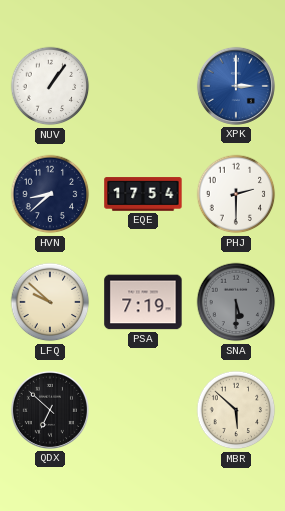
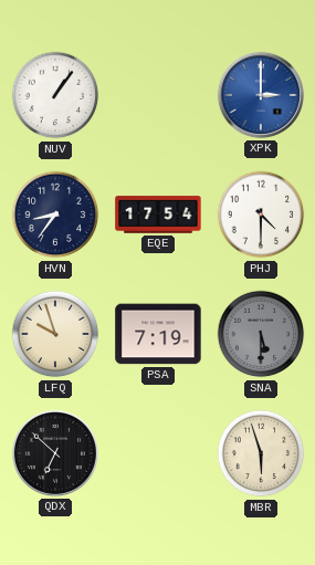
HVN: 8:38 -> 8:36
PHJ: 2:30 -> 4:30
LFQ: 9:52 -> 9:57
MBR: 5:52 -> 5:57
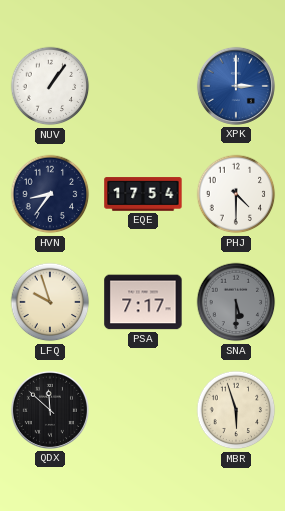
PSA: 7:19 -> 7:17
QDX: 6:52 -> 11:52
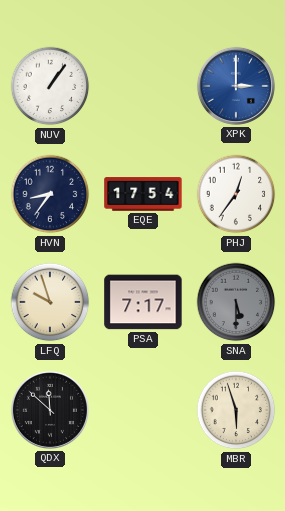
PHJ: 4:30 -> 12:36
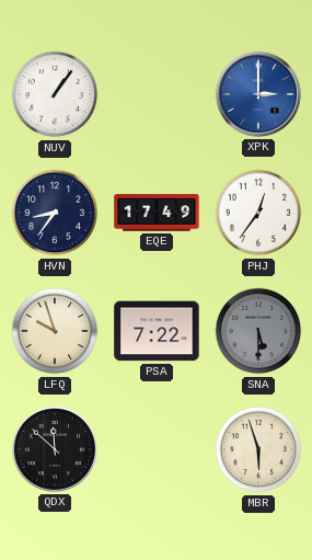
EQE: 17:54 -> 17:49
PSA: 7:17 -> 7:22
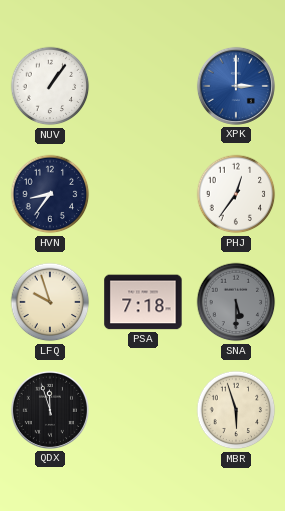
EQE: 17:49 -> none
PSA: 7:22 -> 7:18
QDX: 11:52 -> 11:57
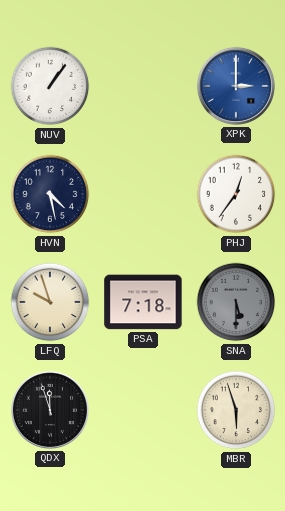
HVN: 8:36 -> 4:28
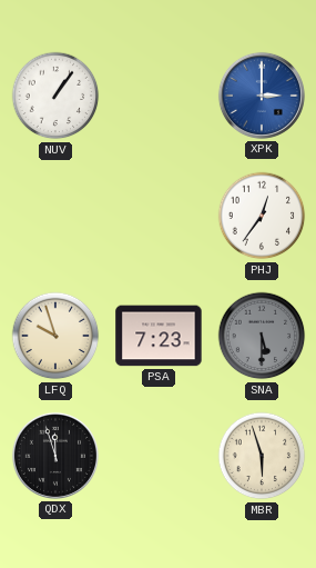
HVN: 4:28 -> none
PSA: 7:18 -> 7:23
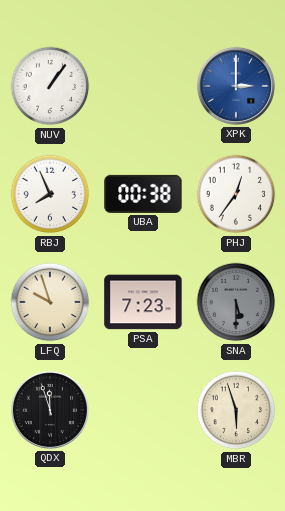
RBJ: none -> 7:56
UBA: none -> 00:38
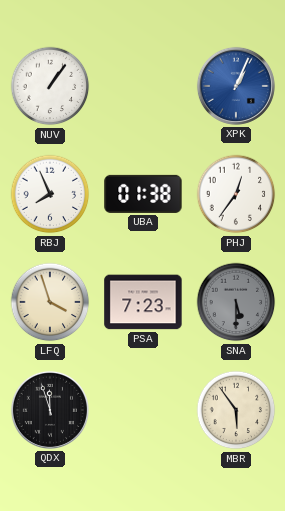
XPK: 3:00 -> 1:04
UBA: 00:38 -> 01:38
LFQ: 9:57 -> 3:57
MBR: 5:57 -> 5:54
